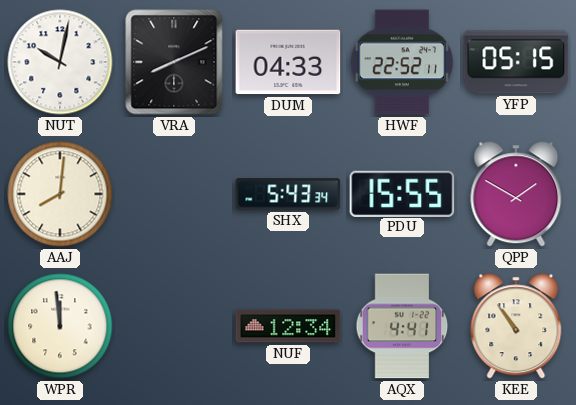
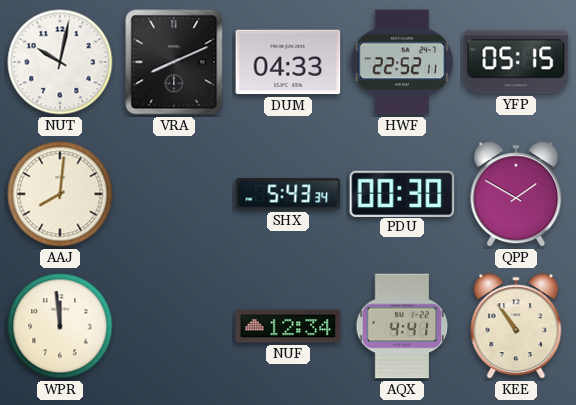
PDU: 15:55 -> 00:30
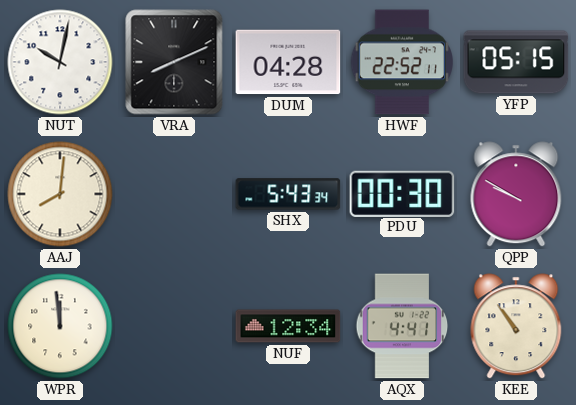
DUM: 04:33 -> 04:28
QPP: 1:50 -> 9:50
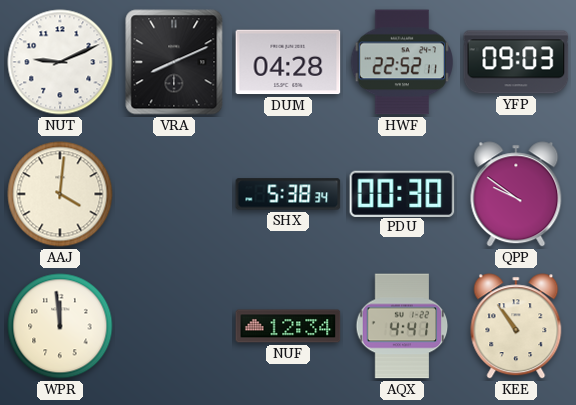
NUT: 10:02 -> 9:11
YFP: 05:15 -> 09:03
AAJ: 8:01 -> 4:01
SHX: 5:43 -> 5:38
QPP: 9:50 -> 9:51
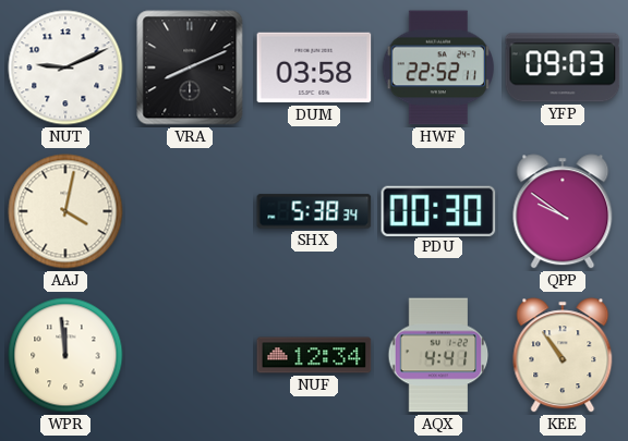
DUM: 04:28 -> 03:58
AAJ: 4:01 -> 4:02
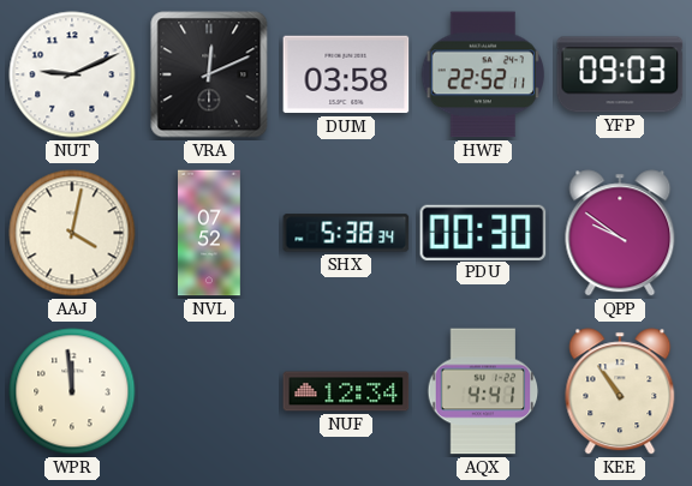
VRA: 8:11 -> 12:11
NVL: none -> 07:52
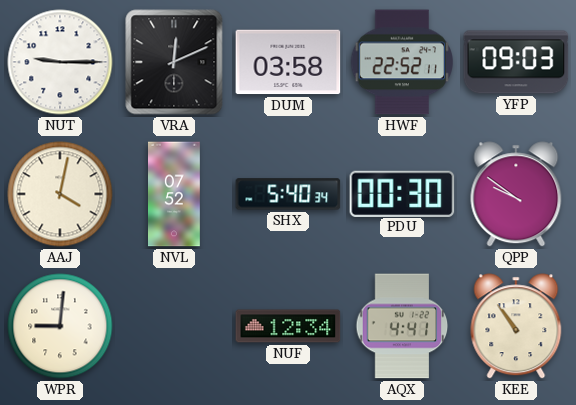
NUT: 9:11 -> 9:15
SHX: 5:38 -> 5:40
WPR: 11:59 -> 9:01
